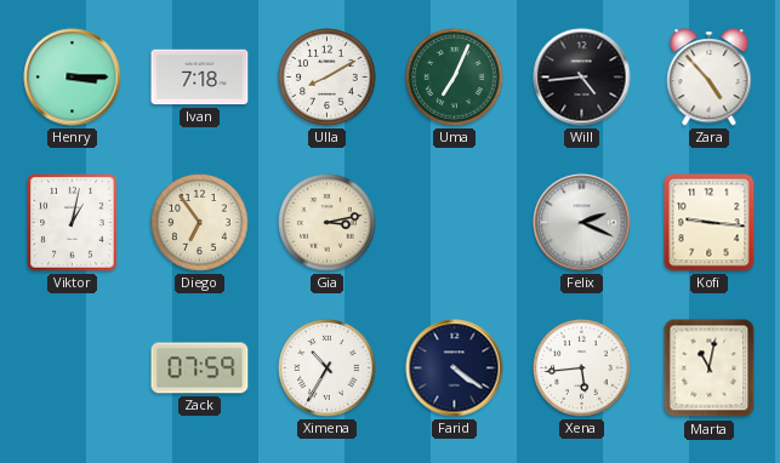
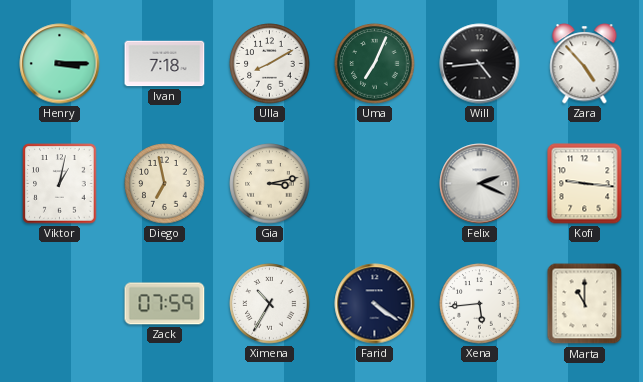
Diego: 6:54 -> 6:58
Marta: 11:02 -> 11:00
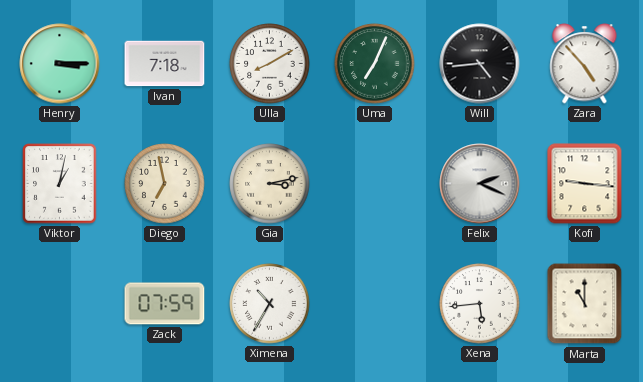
Farid: 4:21 -> none
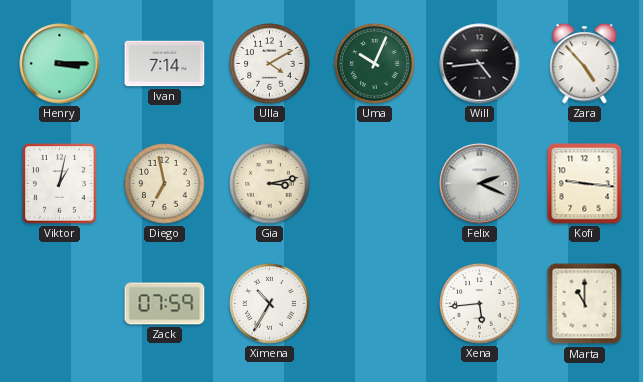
Ivan: 7:18 -> 7:14
Ulla: 8:10 -> 4:10
Uma: 7:04 -> 10:04
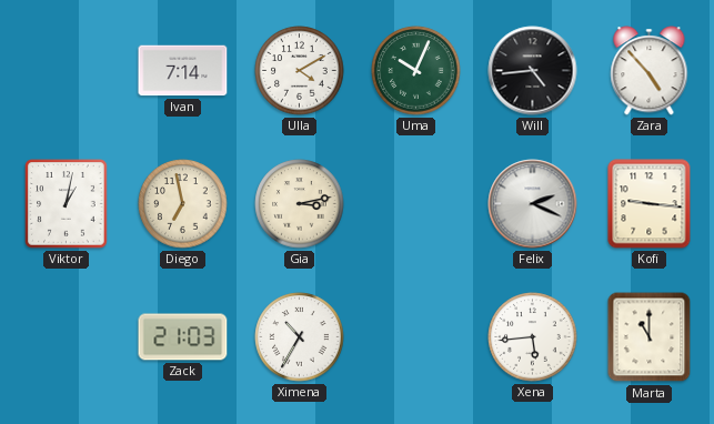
Henry: 3:15 -> none
Zack: 07:59 -> 21:03
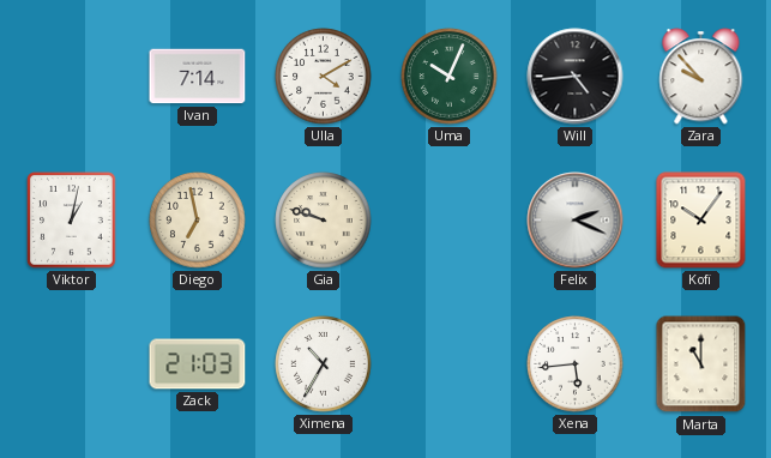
Zara: 4:53 -> 9:53
Gia: 3:13 -> 9:48
Kofi: 9:16 -> 10:06
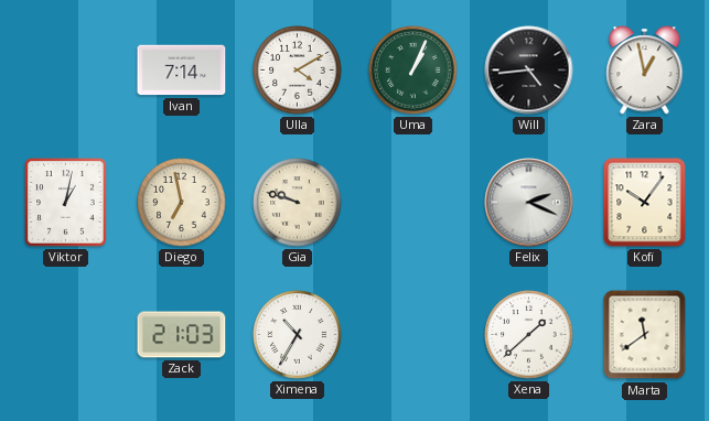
Uma: 10:04 -> 1:04
Zara: 9:53 -> 12:58
Xena: 5:44 -> 1:38
Marta: 11:00 -> 11:39
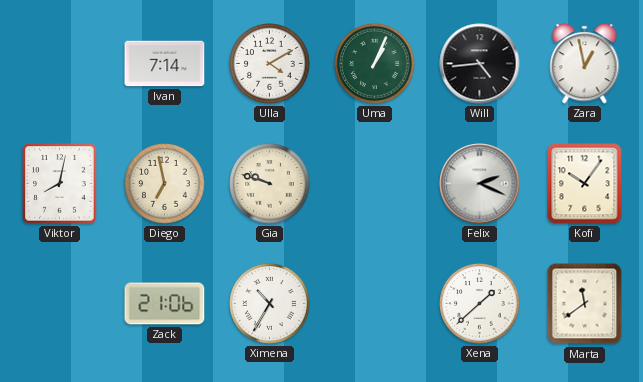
Viktor: 1:02 -> 8:02
Zack: 21:03 -> 21:06
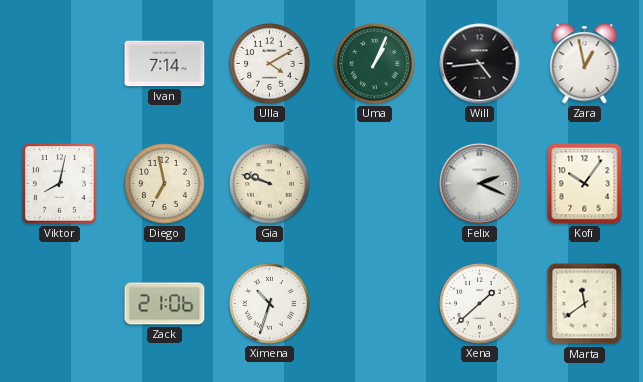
Ximena: 10:35 -> 10:33
